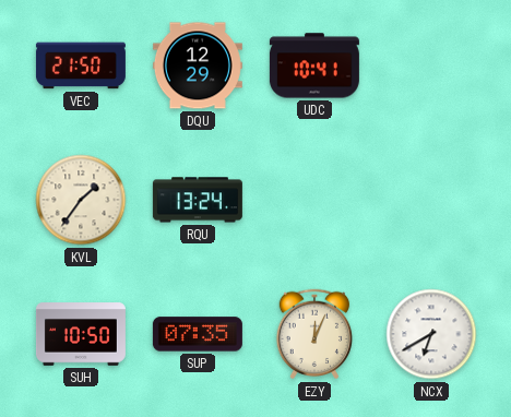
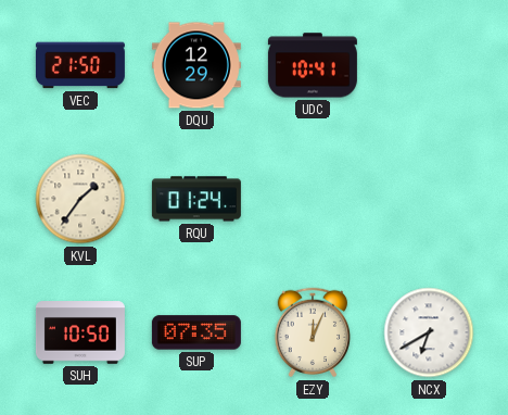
RQU: 13:24 -> 01:24
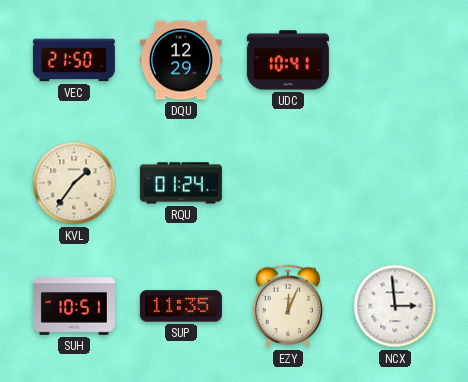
SUH: 10:50 -> 10:51
SUP: 07:35 -> 11:35
NCX: 6:40 -> 2:59
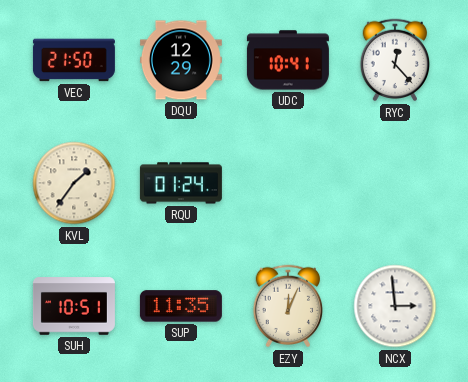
RYC: none -> 12:23
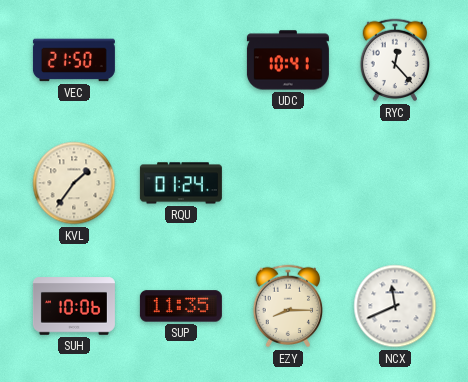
DQU: 12:29 -> none
SUH: 10:51 -> 10:06
EZY: 12:04 -> 8:15
NCX: 2:59 -> 11:41
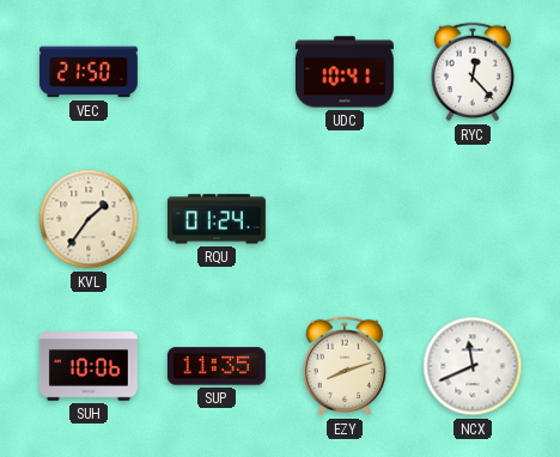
EZY: 8:15 -> 8:12
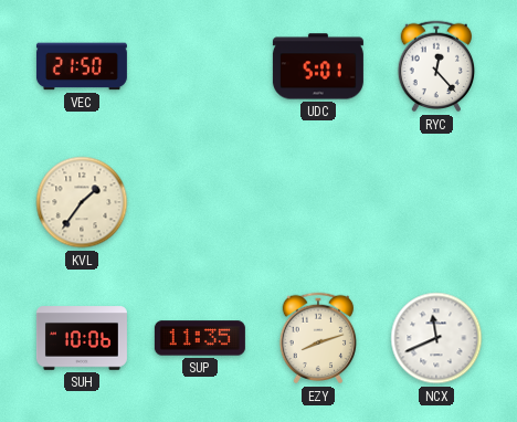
UDC: 10:41 -> 5:01
RQU: 01:24 -> none
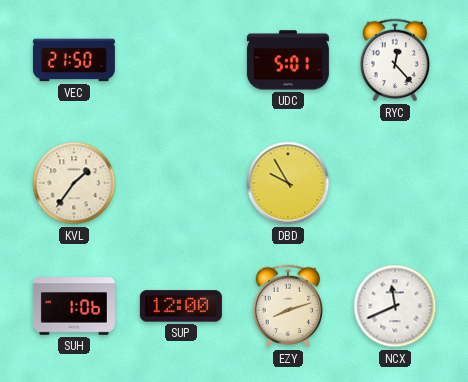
DBD: none -> 9:55
SUH: 10:06 -> 1:06
SUP: 11:35 -> 12:00
